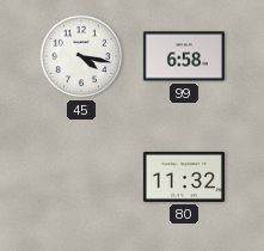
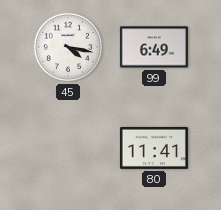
99: 6:58 -> 6:49
80: 11:32 -> 11:41
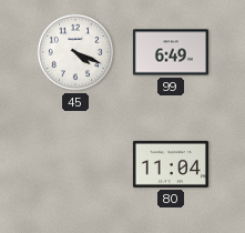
45: 4:17 -> 4:19
80: 11:41 -> 11:04
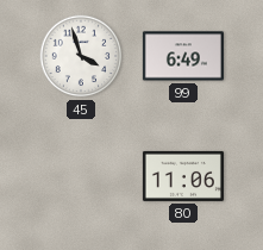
45: 4:19 -> 3:57
80: 11:04 -> 11:06
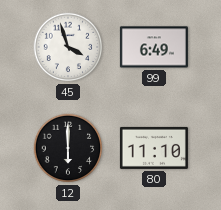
12: none -> 6:00
80: 11:06 -> 11:10
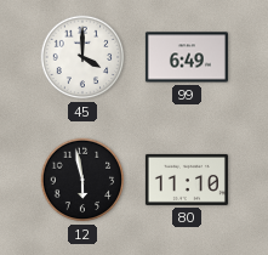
45: 3:57 -> 4:00
12: 6:00 -> 5:58
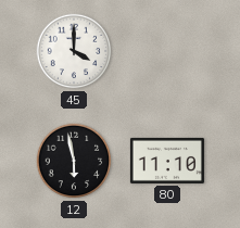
99: 6:49 -> none
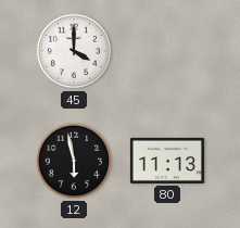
80: 11:10 -> 11:13
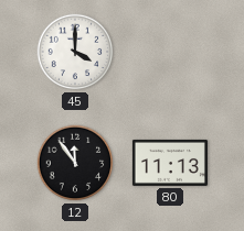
12: 5:58 -> 11:54
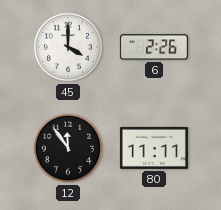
6: none -> 2:26
80: 11:13 -> 11:11
